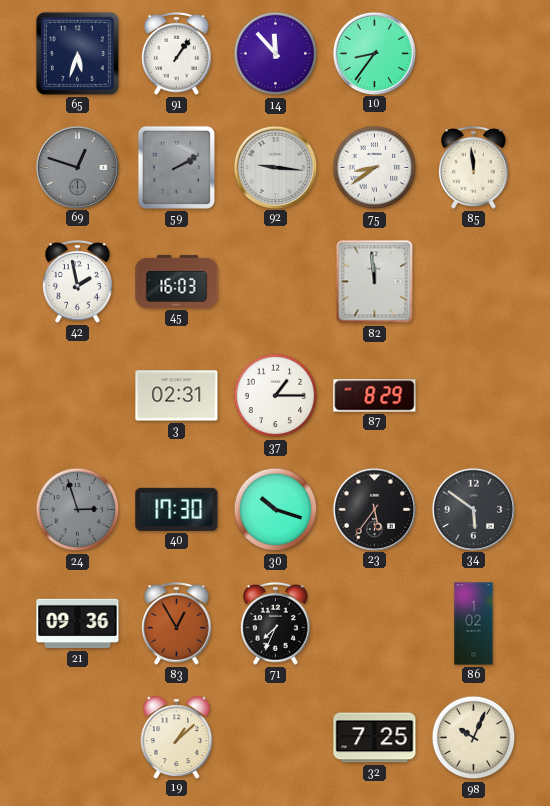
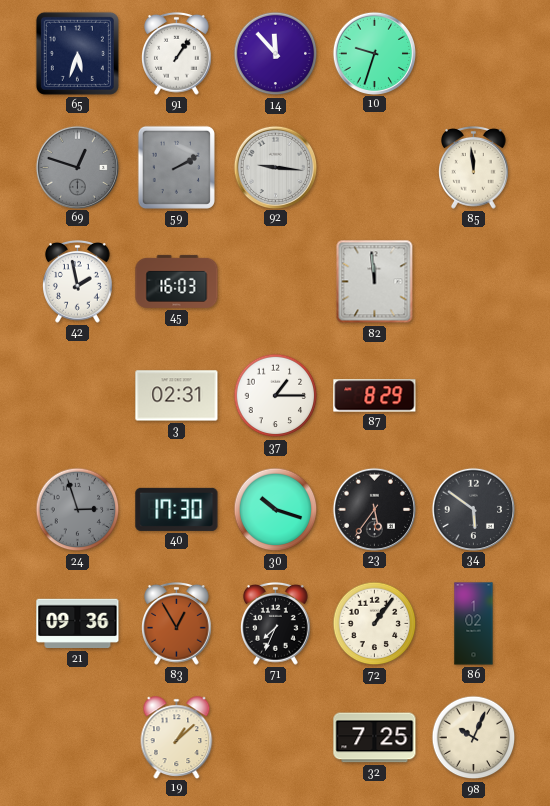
10: 8:36 -> 9:33
75: 8:39 -> none
72: none -> 1:06
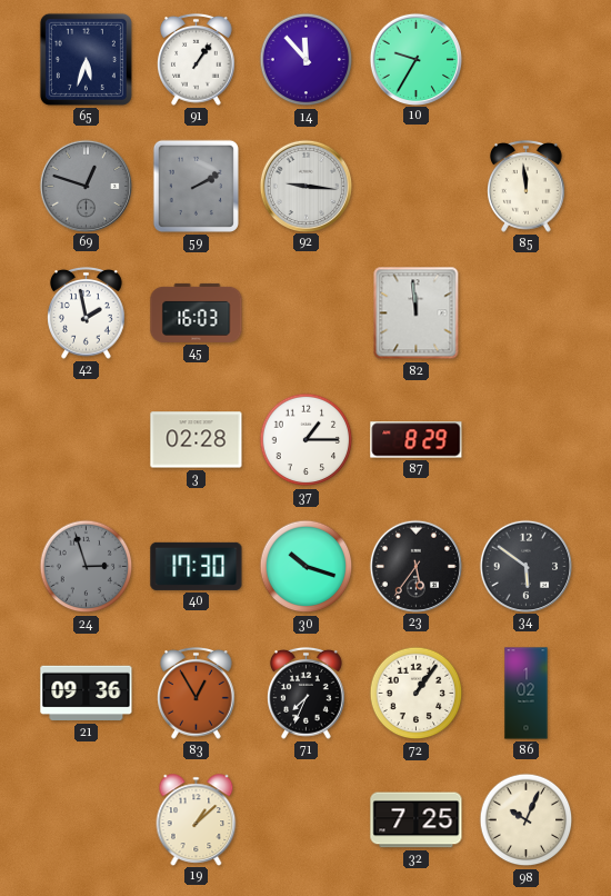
10: 9:33 -> 9:35
3: 02:31 -> 02:28
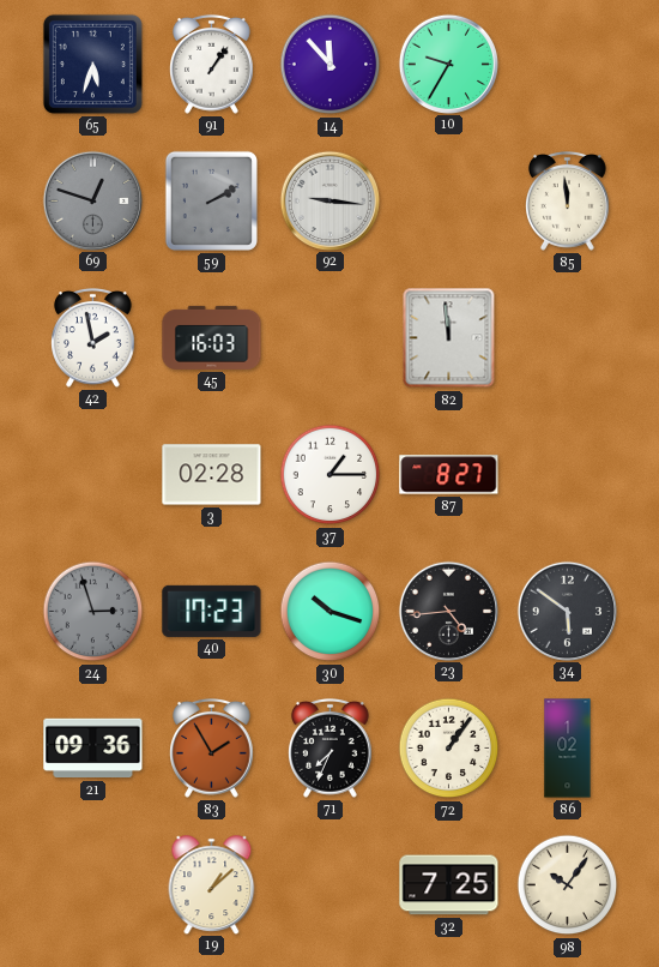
87: 8:29 -> 8:27
40: 17:30 -> 17:23
23: 5:36 -> 4:44
83: 12:55 -> 1:55
98: 10:04 -> 10:06
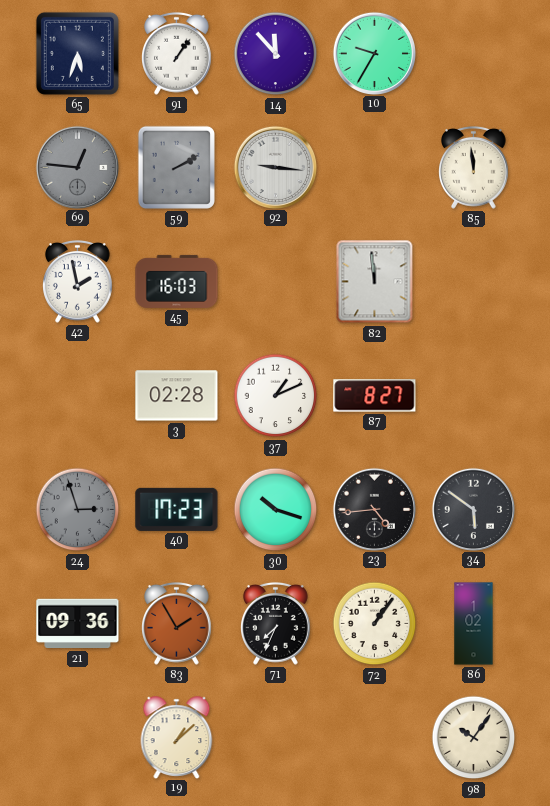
69: 12:48 -> 12:46
37: 1:15 -> 1:11
32: 7:25 -> none
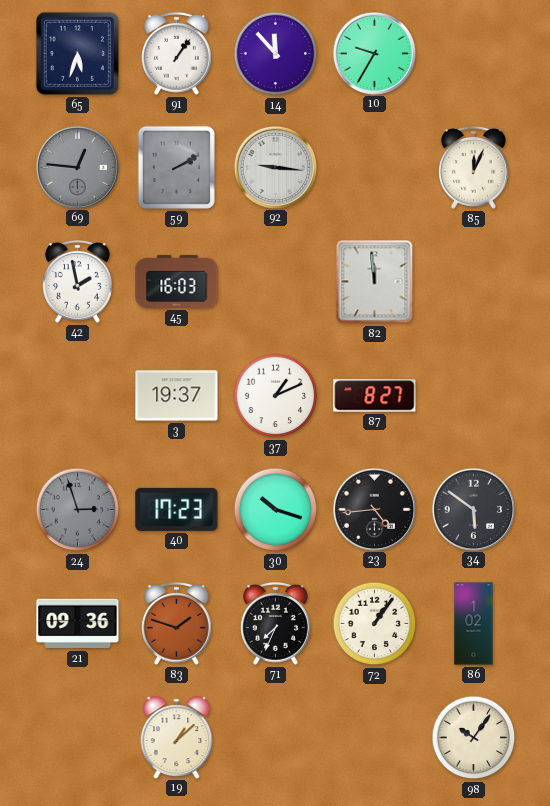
85: 11:59 -> 12:04
3: 02:28 -> 19:37
83: 1:55 -> 1:48
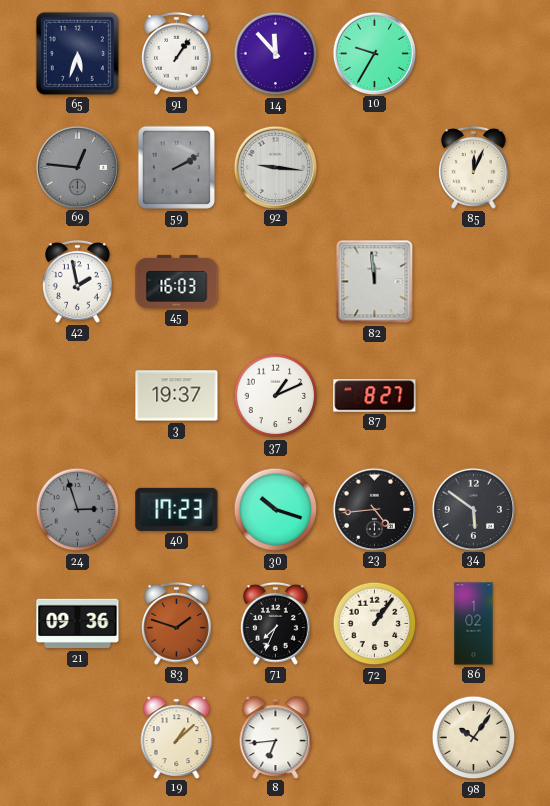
8: none -> 6:44
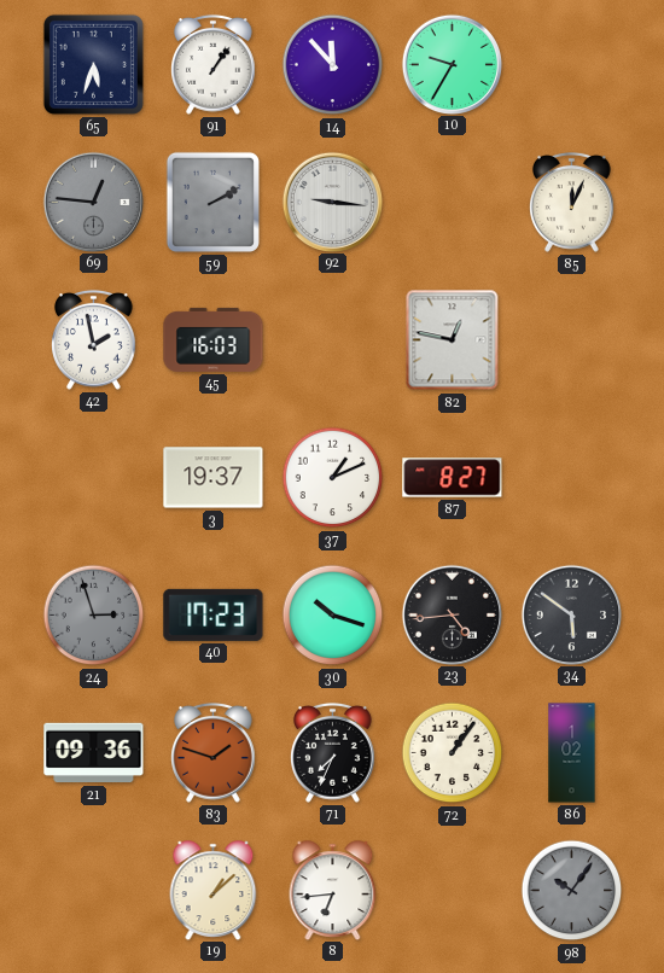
82: 11:59 -> 12:47
98 dial: cream -> grey
